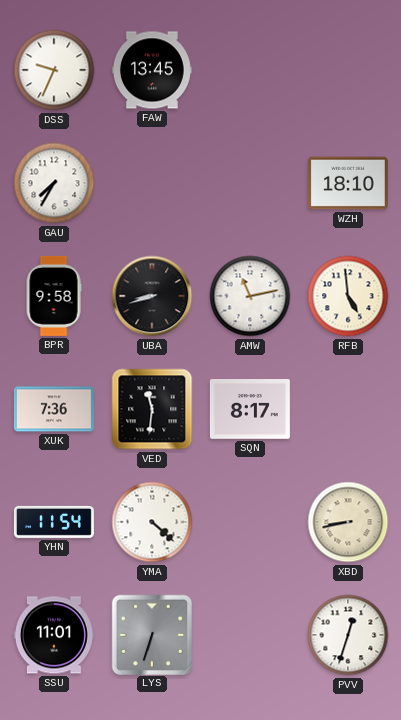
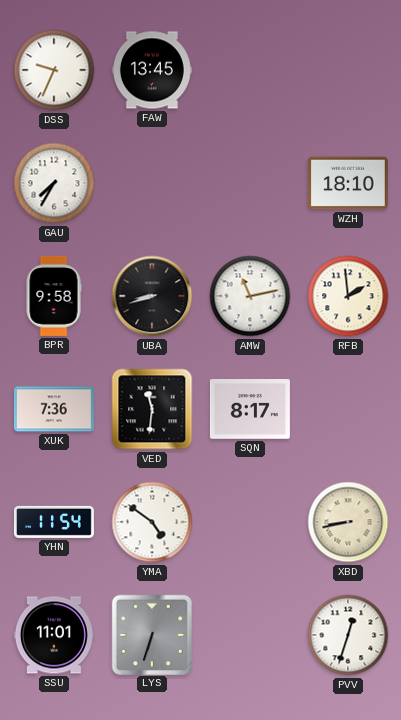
RFB: 4:59 -> 1:59
YMA: 4:22 -> 4:51
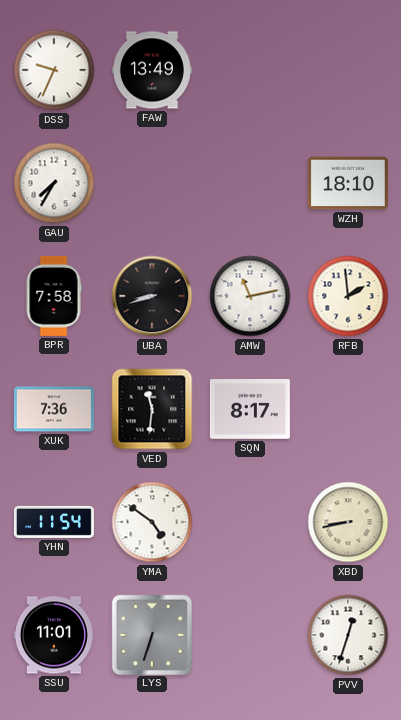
FAW: 13:45 -> 13:49
BPR: 9:58 -> 7:58
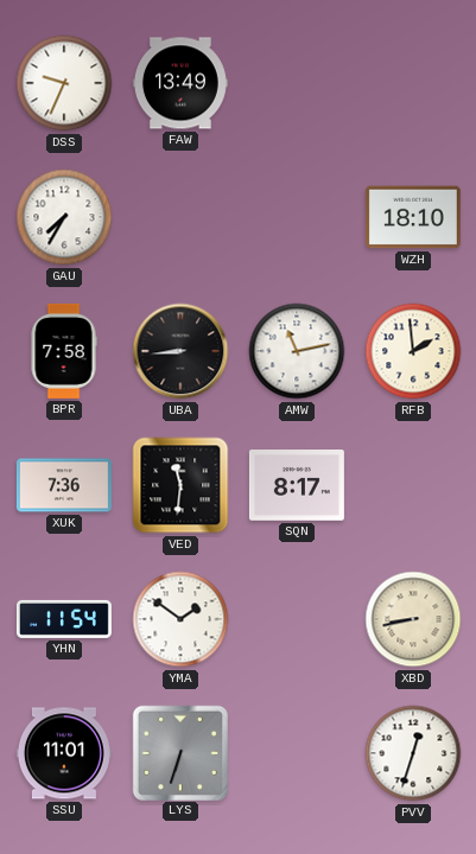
UBA: 8:42 -> 8:44
YMA: 4:51 -> 1:51
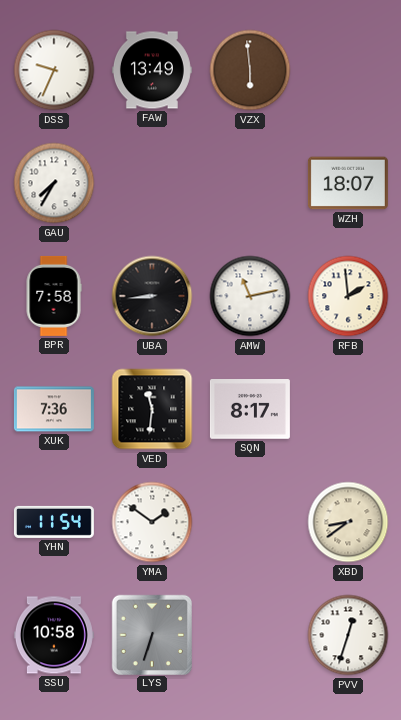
VZX: none -> 5:59
WZH: 18:10 -> 18:07
XBD: 8:43 -> 8:39
SSU: 11:01 -> 10:58
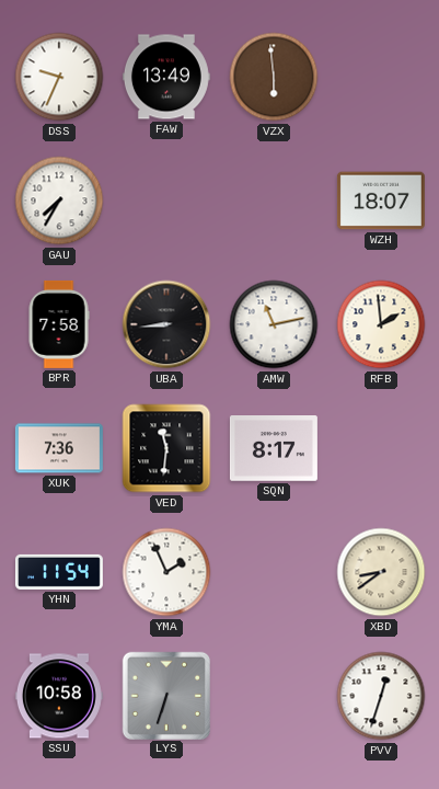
YMA: 1:51 -> 1:56
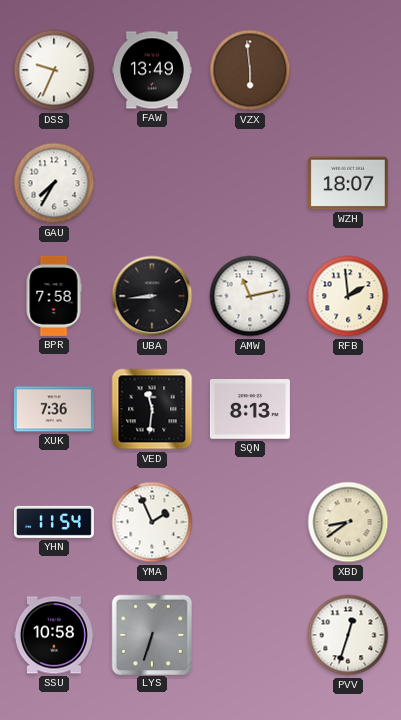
SQN: 8:17 -> 8:13
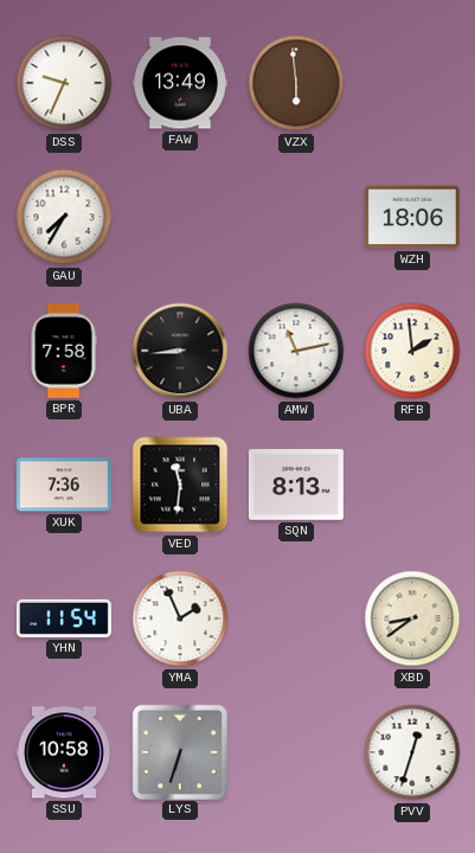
WZH: 18:07 -> 18:06
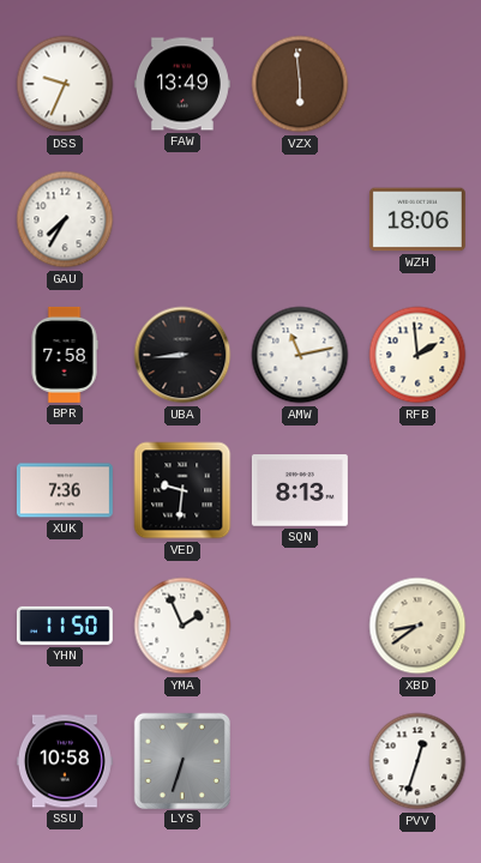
VED: 11:31 -> 9:31
YHN: 11:54 -> 11:50
